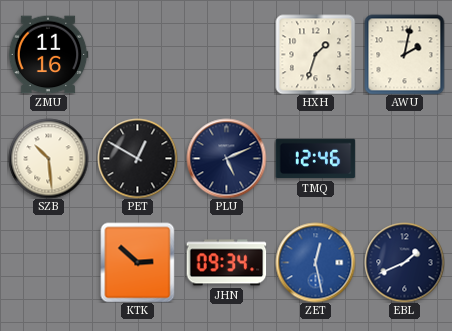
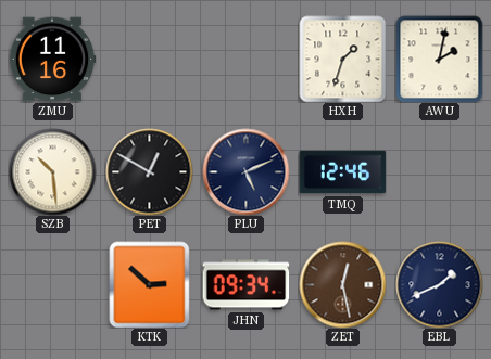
ZET dial: blue -> brown
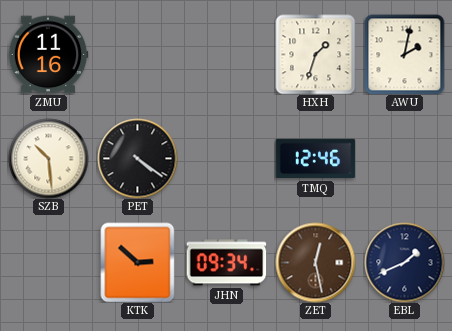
PET: 12:50 -> 4:21
PLU: 5:11 -> none
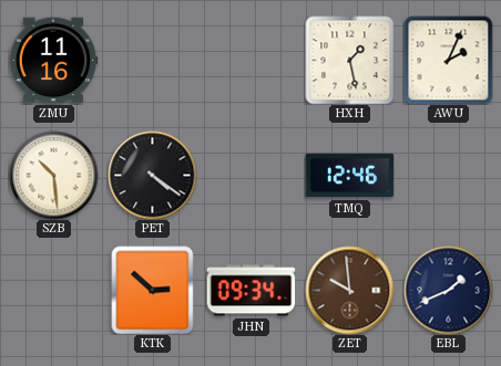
HXH: 1:33 -> 1:28
AWU: 2:02 -> 2:04
ZET: 12:28 -> 9:59
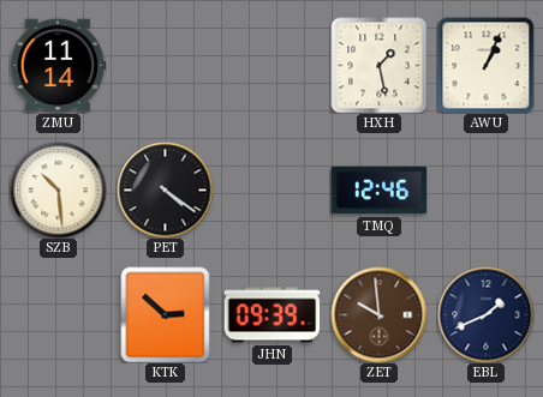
ZMU: 11:16 -> 11:14
AWU: 2:04 -> 1:04
JHN: 09:34 -> 09:39
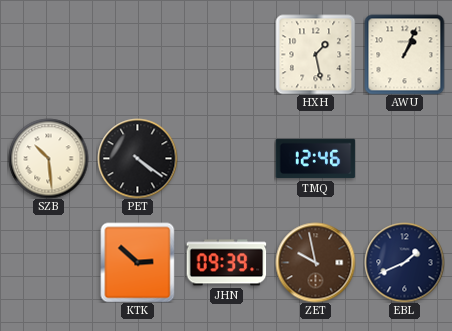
ZMU: 11:14 -> none
ZET: 9:59 -> 9:58
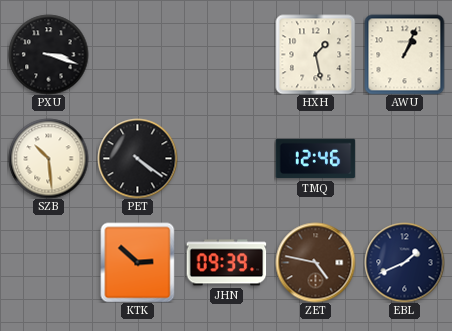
PXU: none -> 3:18
ZET: 9:58 -> 4:47
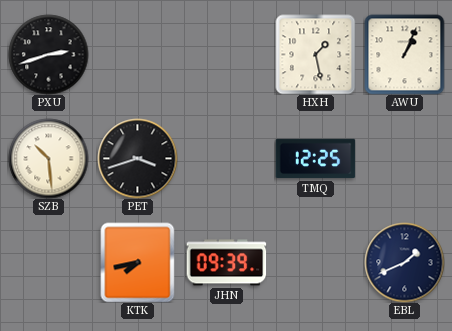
PXU: 3:18 -> 2:42
PET: 4:21 -> 3:42
TMQ: 12:46 -> 12:25
KTK: 2:52 -> 7:43
ZET: 4:47 -> none
